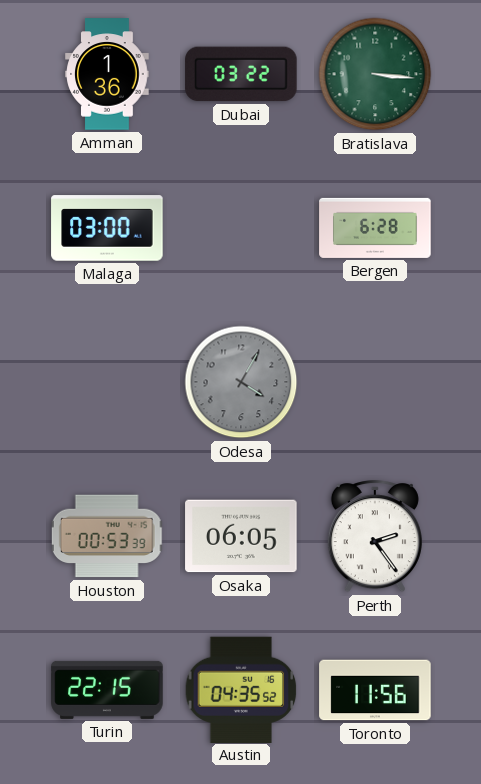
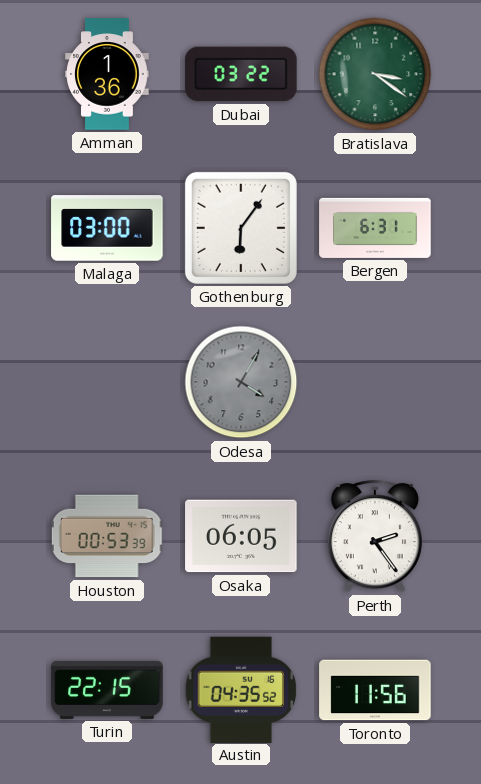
Bratislava: 3:16 -> 3:21
Gothenburg: none -> 6:06
Bergen: 6:28 -> 6:31
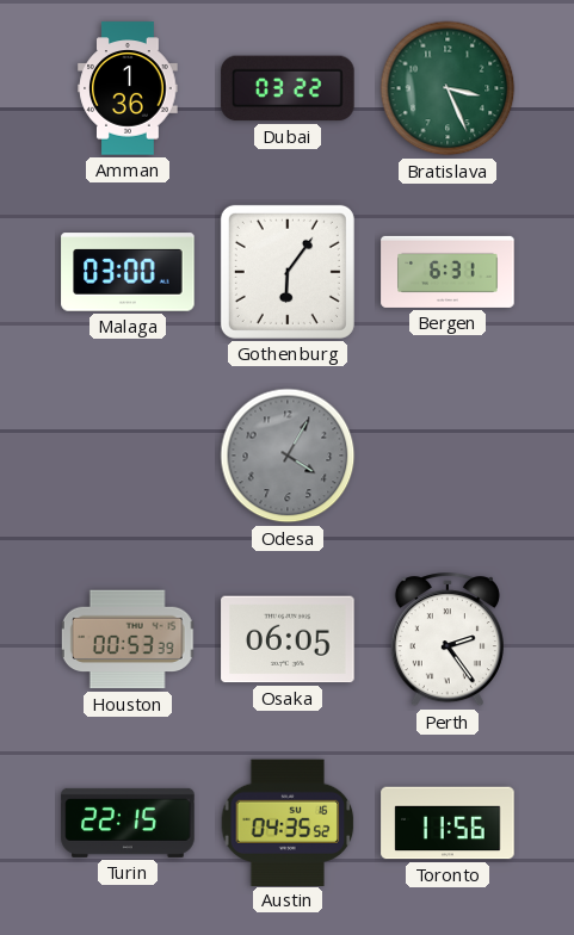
Bratislava: 3:21 -> 3:26
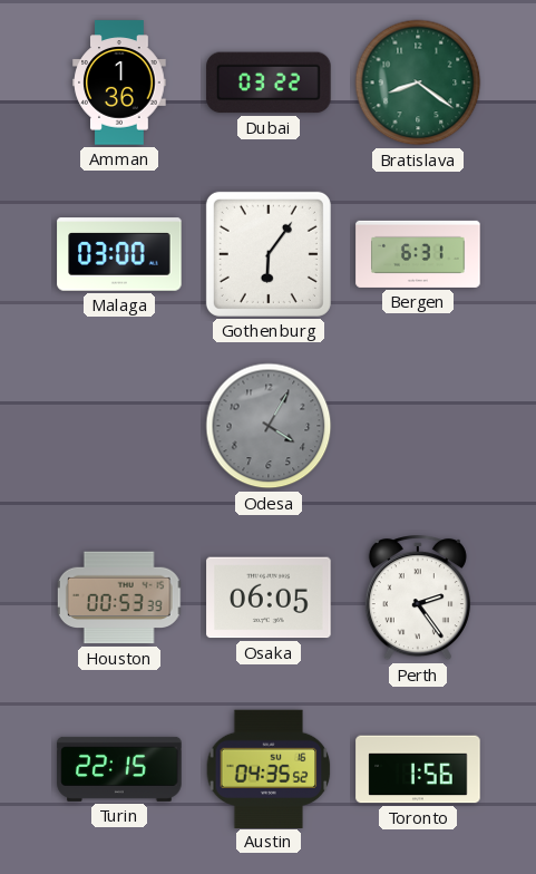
Bratislava: 3:26 -> 8:21
Toronto: 11:56 -> 1:56
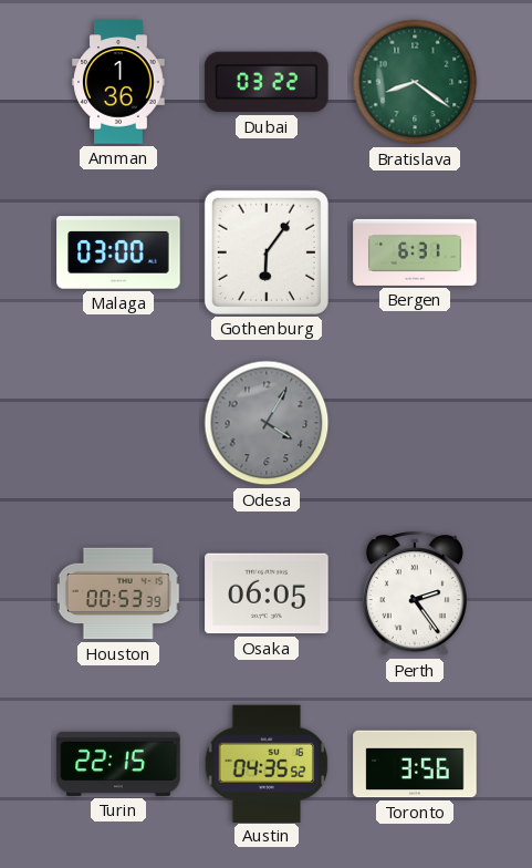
Toronto: 1:56 -> 3:56
